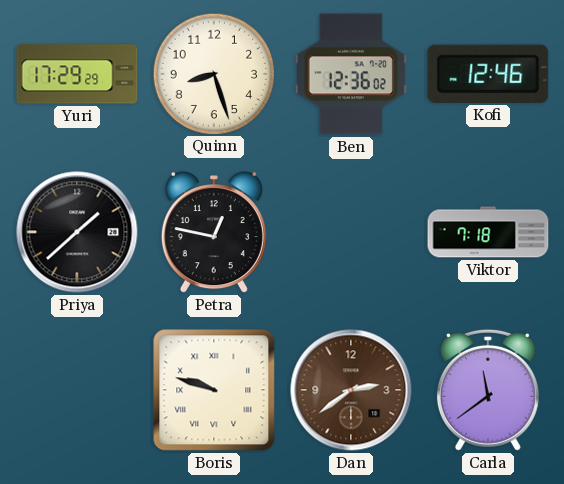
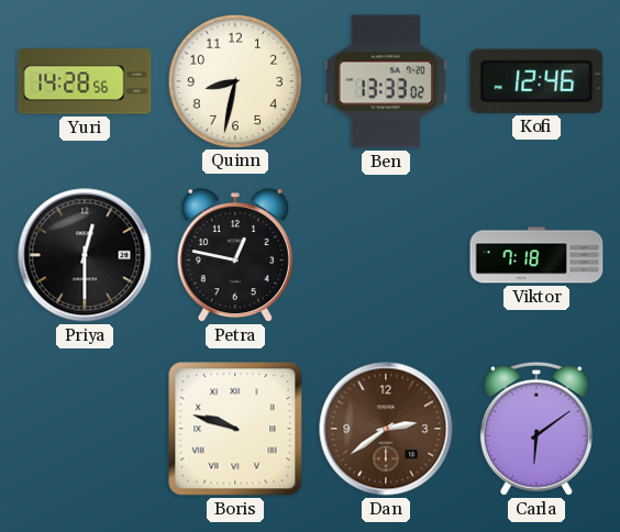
Yuri: 17:29 -> 14:28
Quinn: 8:27 -> 8:32
Ben: 12:36 -> 13:33
Priya: 1:38 -> 12:30
Carla: 11:39 -> 6:09
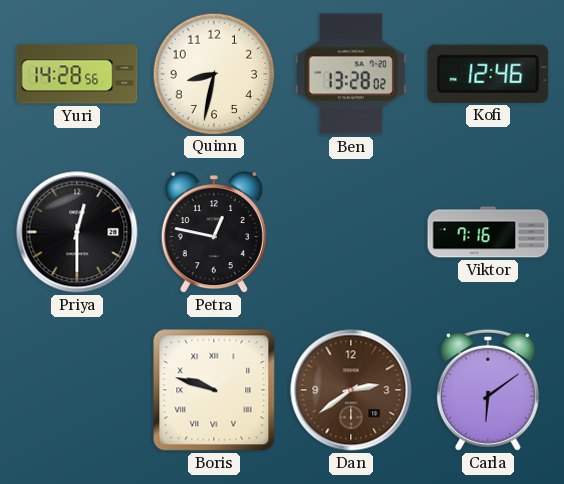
Ben: 13:33 -> 13:28
Viktor: 7:18 -> 7:16
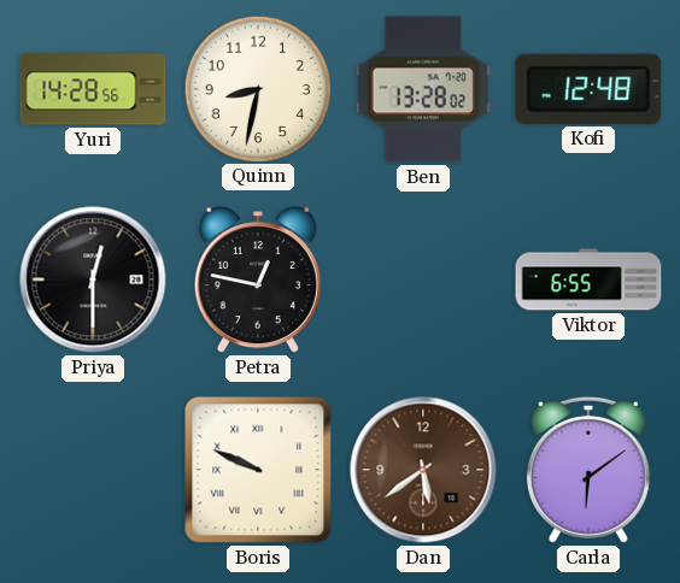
Kofi: 12:46 -> 12:48
Viktor: 7:16 -> 6:55
Boris: 9:48 -> 9:49
Dan: 2:39 -> 5:39
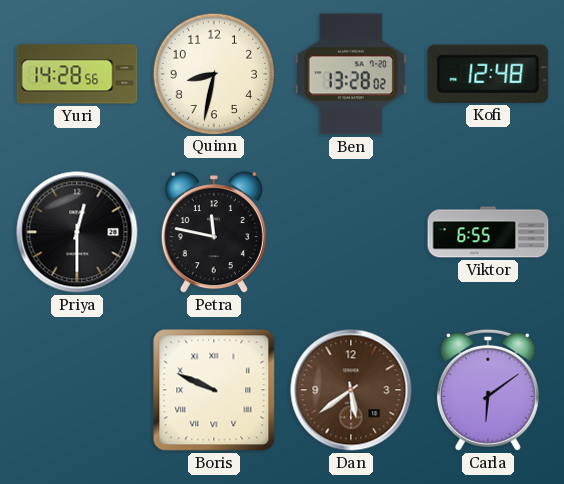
Petra: 12:47 -> 11:47
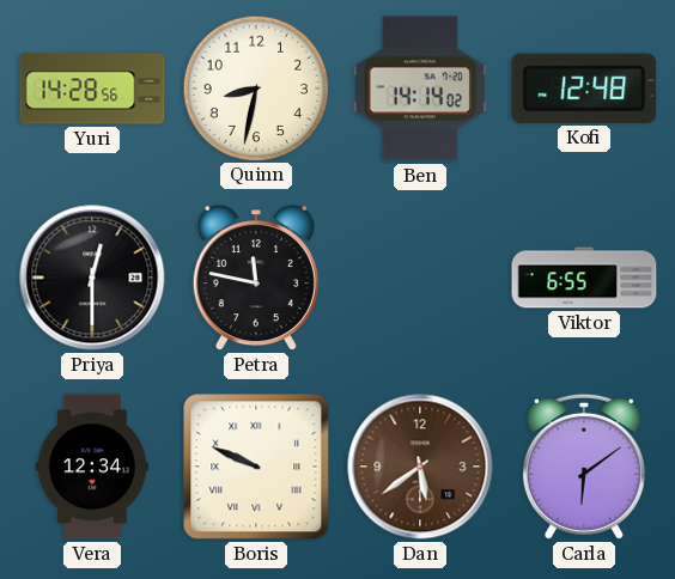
Ben: 13:28 -> 14:14
Vera: none -> 12:34
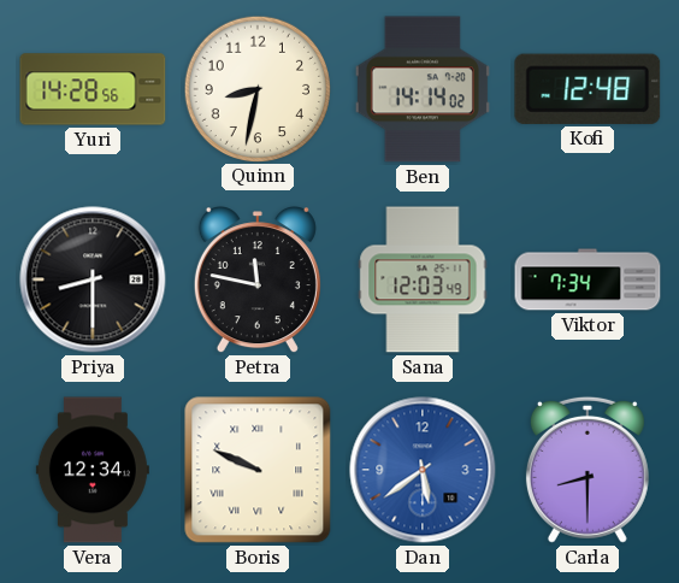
Priya: 12:30 -> 8:30
Sana: none -> 12:03
Viktor: 6:55 -> 7:34
Dan dial: brown -> blue
Carla: 6:09 -> 8:30
